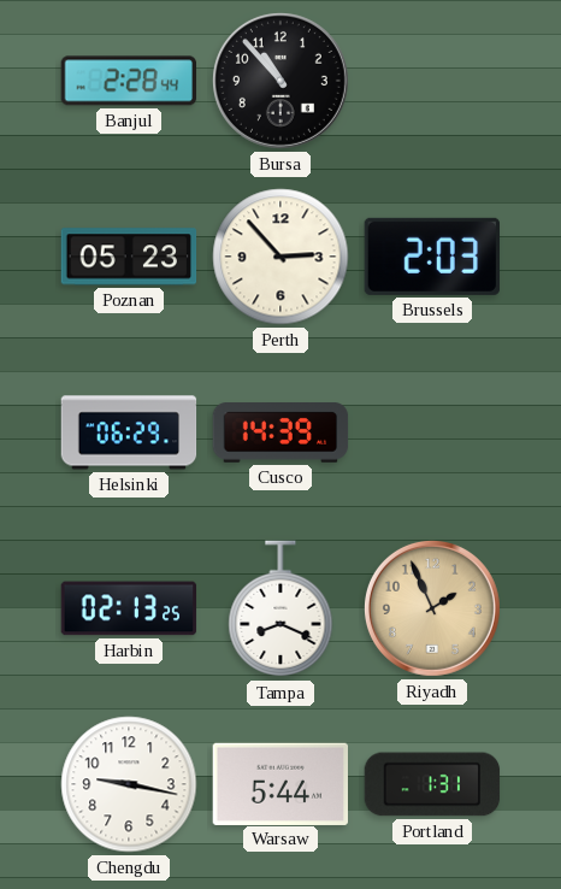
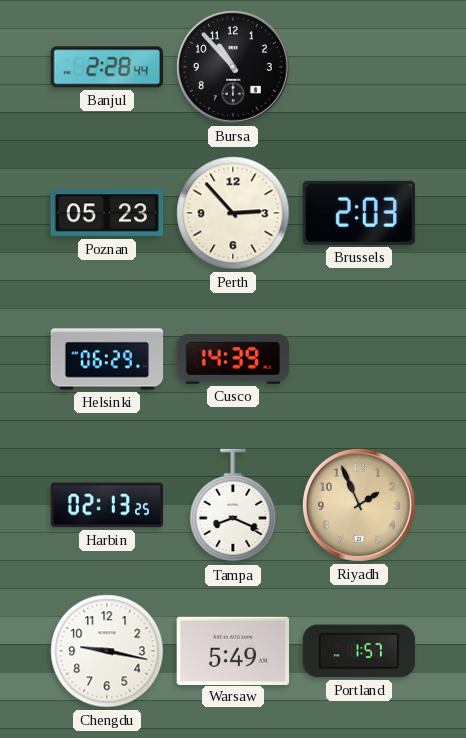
Warsaw: 5:44 -> 5:49
Portland: 1:31 -> 1:57
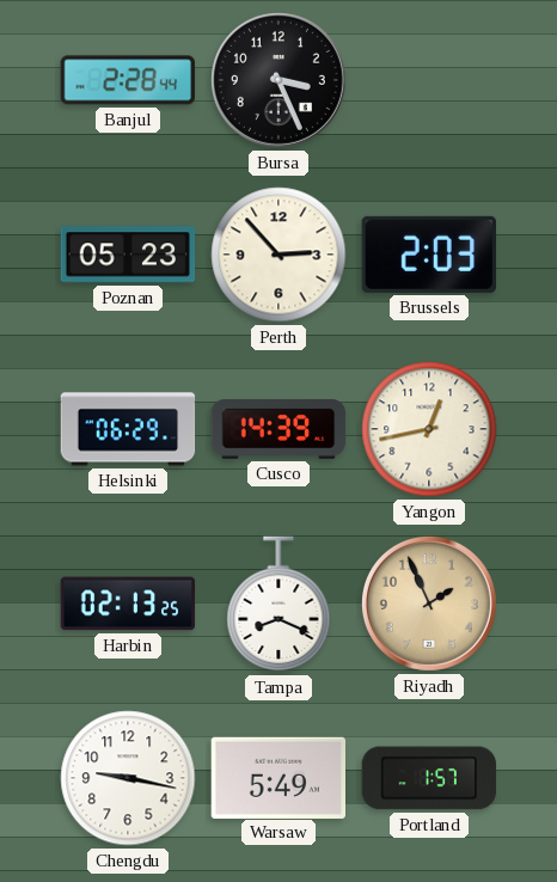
Bursa: 10:53 -> 3:26
Yangon: none -> 12:43
